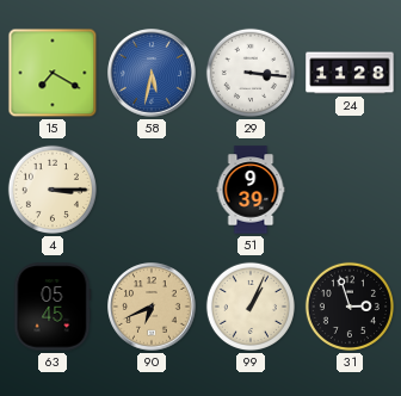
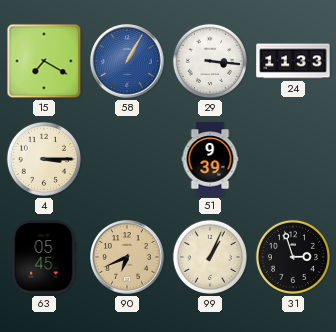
58: 5:32 -> 1:05
24: 11:28 -> 11:33
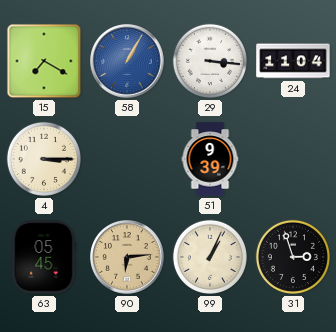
24: 11:33 -> 11:04
90: 6:41 -> 6:14
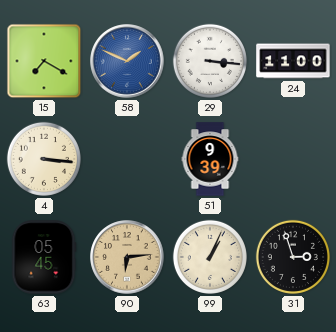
58: 1:05 -> 1:49
24: 11:04 -> 11:00
4: 3:15 -> 3:16
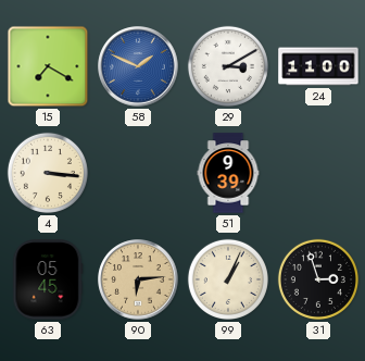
29: 3:16 -> 3:10
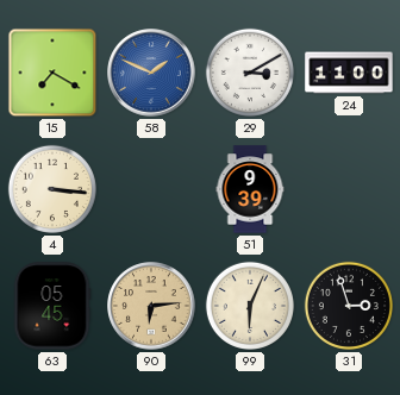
99: 1:04 -> 6:04
